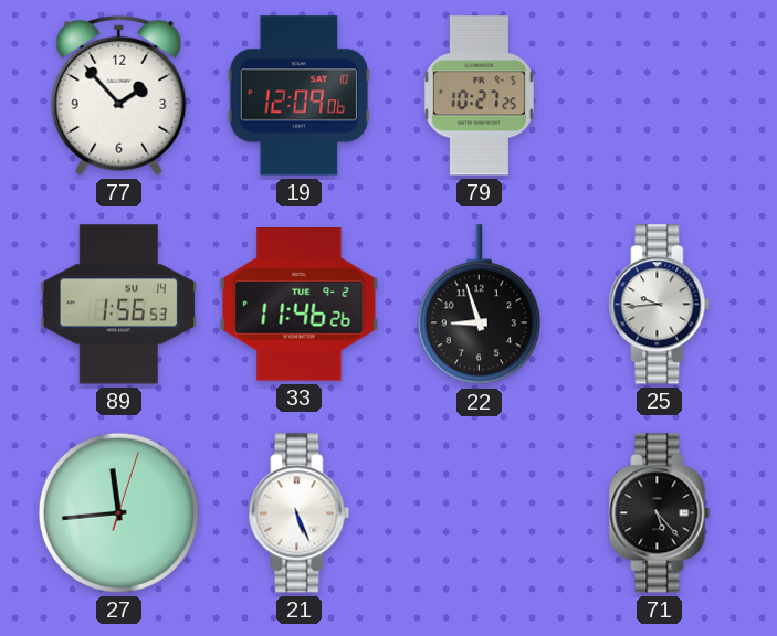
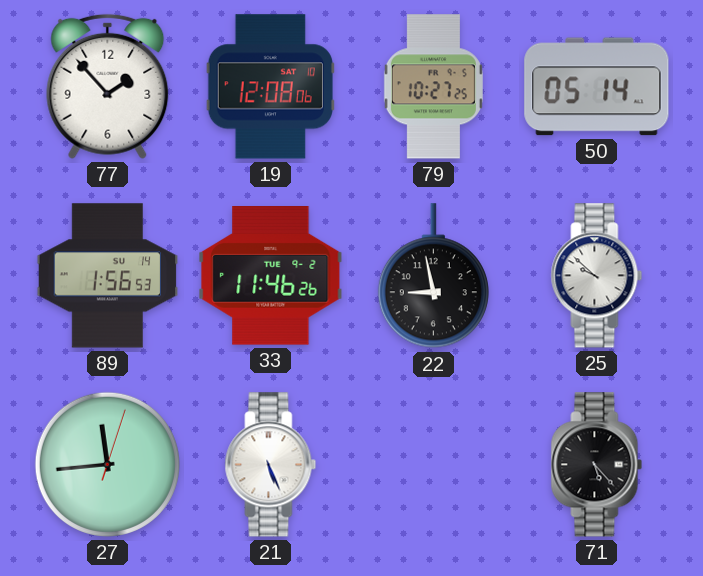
19: 12:09 -> 12:08
50: none -> 05:14
22: 8:57 -> 8:58
25: 9:44 -> 9:52
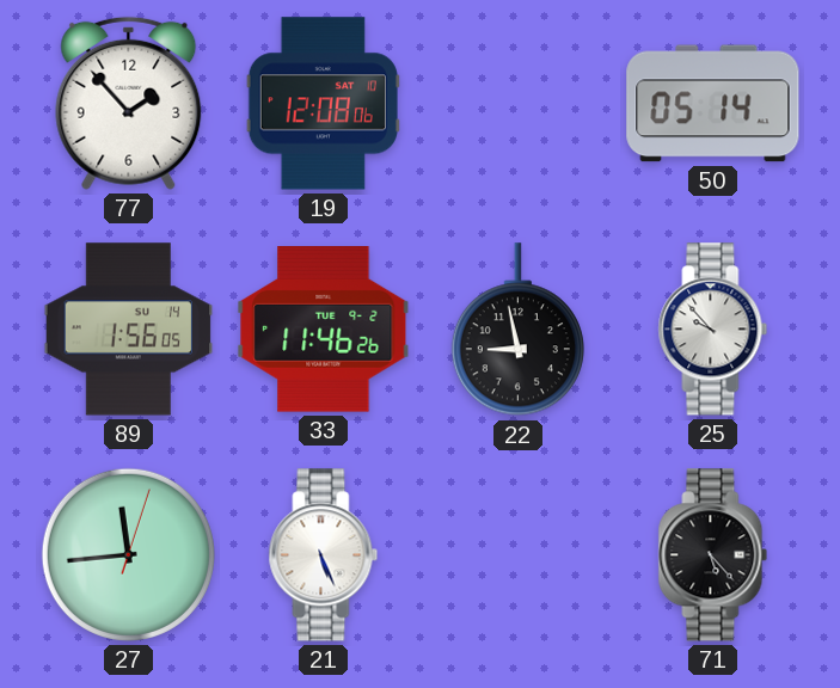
79: 10:27 -> none
89: 1:56:53 -> 1:56:05
25: 9:52 -> 9:53
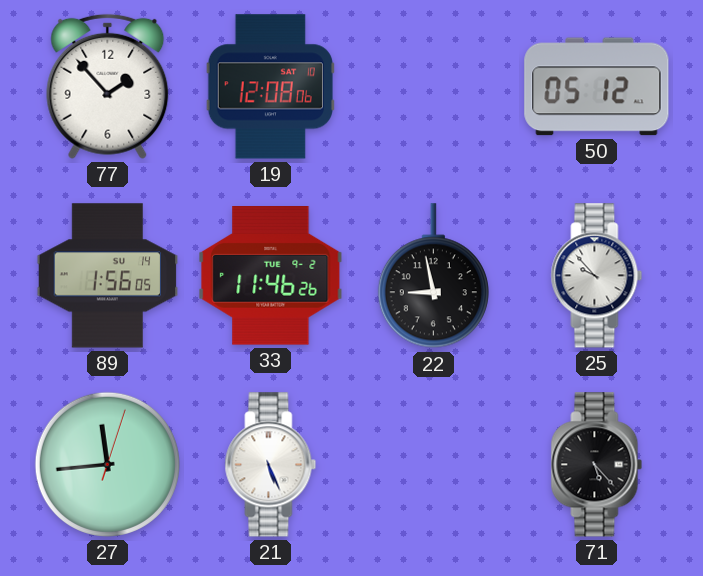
50: 05:14 -> 05:12
